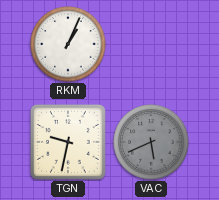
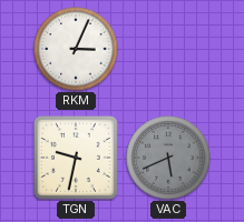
RKM: 1:04 -> 3:04
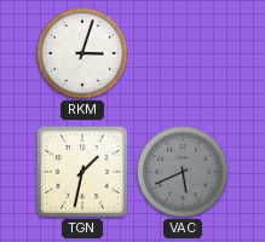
RKM: 3:04 -> 3:03
TGN: 9:32 -> 1:32
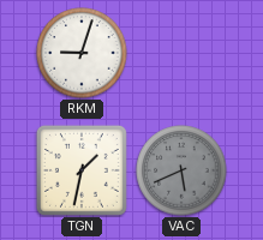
RKM: 3:03 -> 9:03
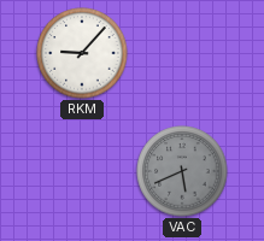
RKM: 9:03 -> 9:07
TGN: 1:32 -> none
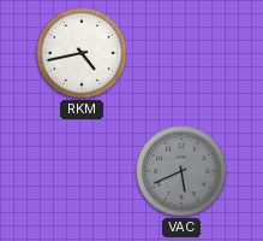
RKM: 9:07 -> 4:43
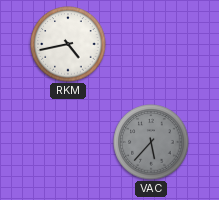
VAC: 5:41 -> 5:37
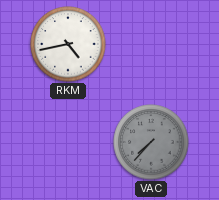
VAC: 5:37 -> 7:37
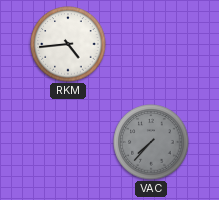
RKM: 4:43 -> 4:44
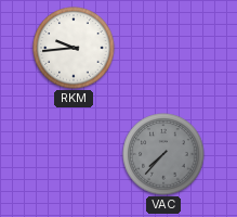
RKM: 4:44 -> 9:44
